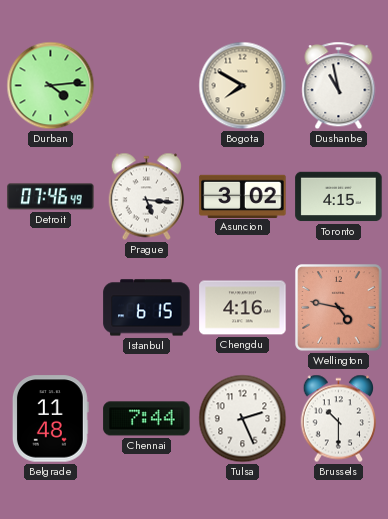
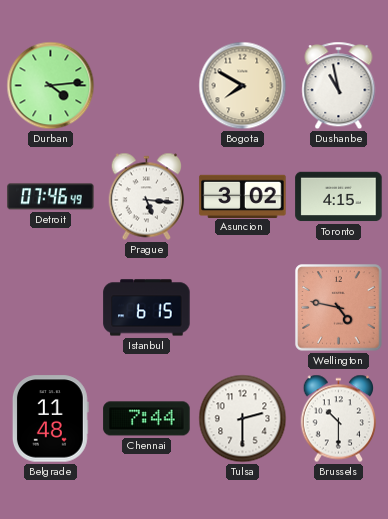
Chengdu: 4:16 -> none
Tulsa: 2:26 -> 2:30
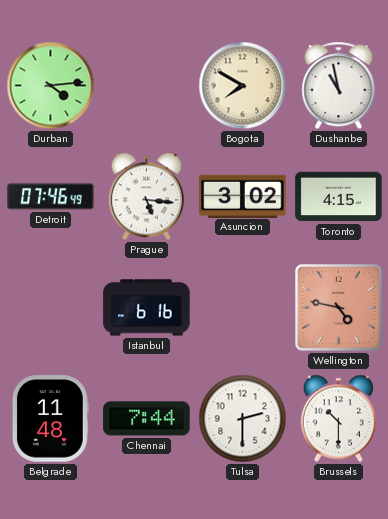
Istanbul: 6:15 -> 6:16
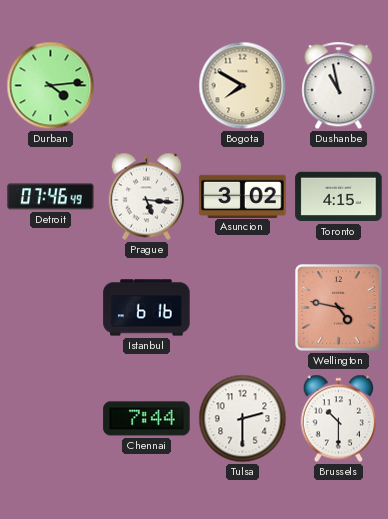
Belgrade: 11:48 -> none
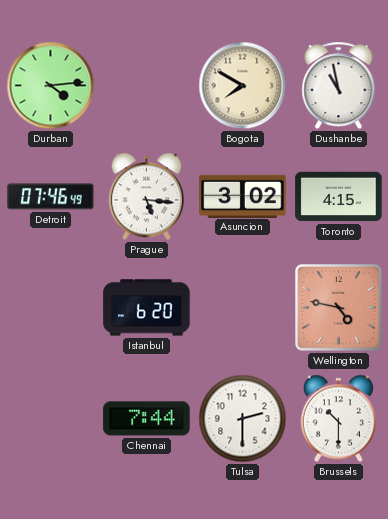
Istanbul: 6:16 -> 6:20
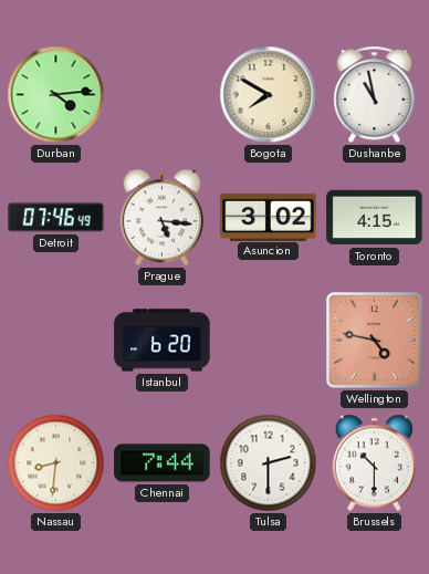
Nassau: none -> 8:31
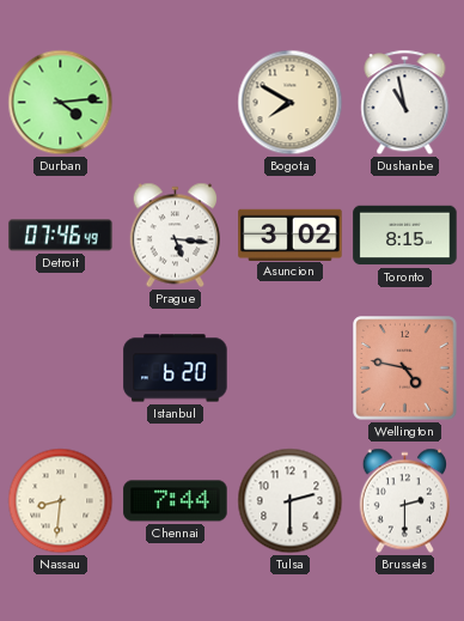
Toronto: 4:15 -> 8:15
Brussels: 10:30 -> 2:30
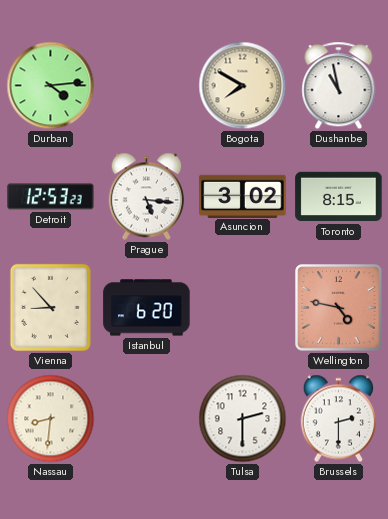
Detroit: 07:46 -> 12:53
Vienna: none -> 8:53
Chennai: 7:44 -> none
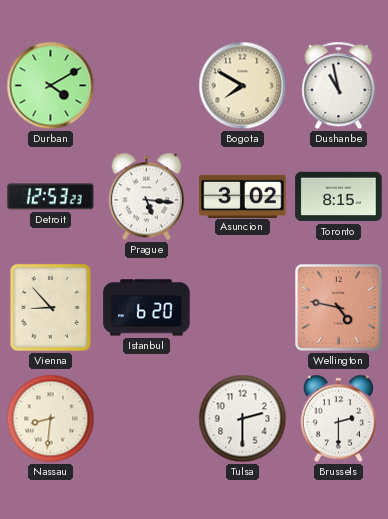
Durban: 4:14 -> 4:10
